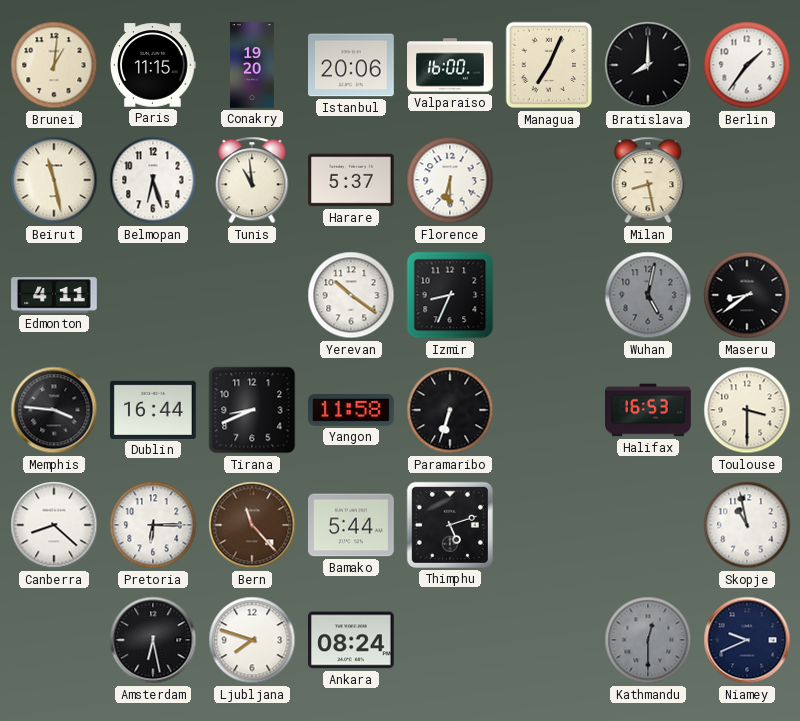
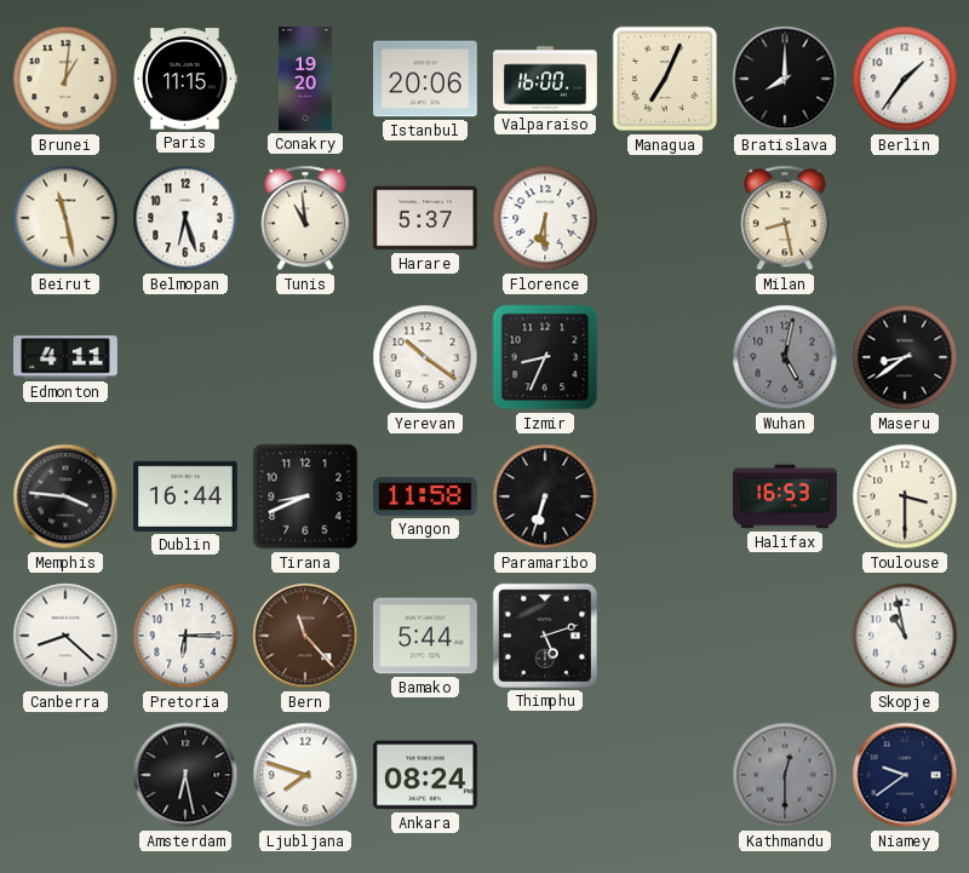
Niamey: 9:41 -> 9:39
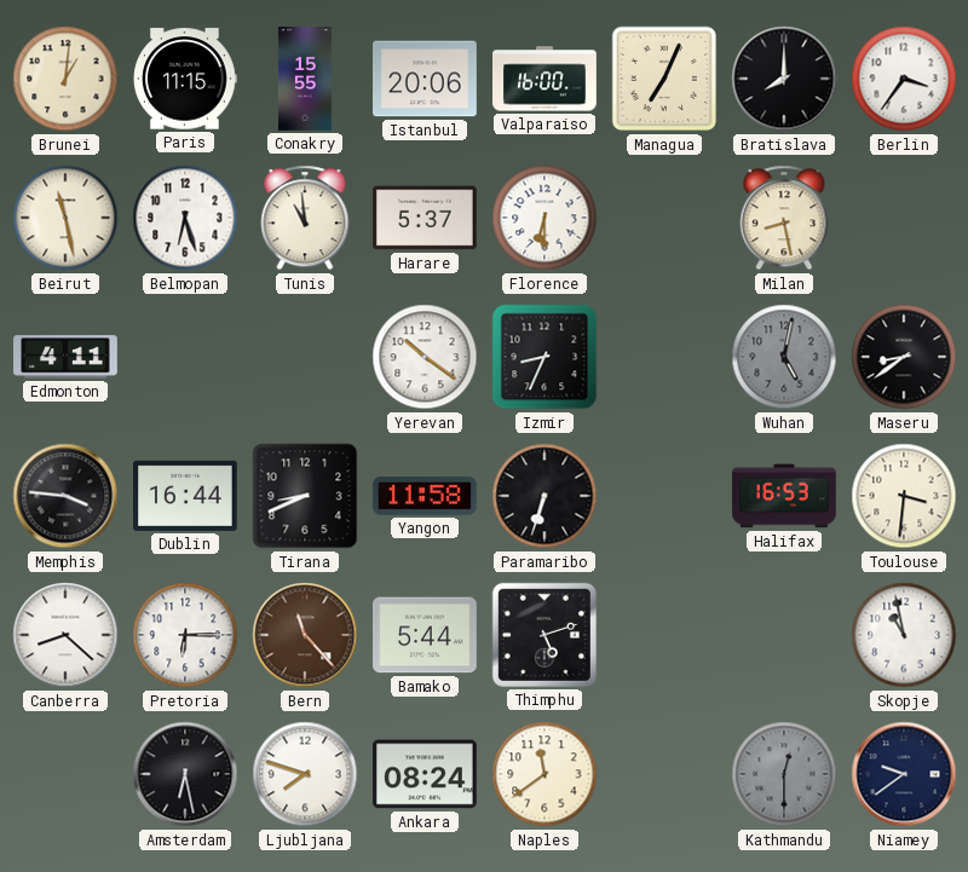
Conakry: 19:20 -> 15:55
Berlin: 1:36 -> 3:36
Toulouse: 3:30 -> 3:31
Naples: none -> 11:39
